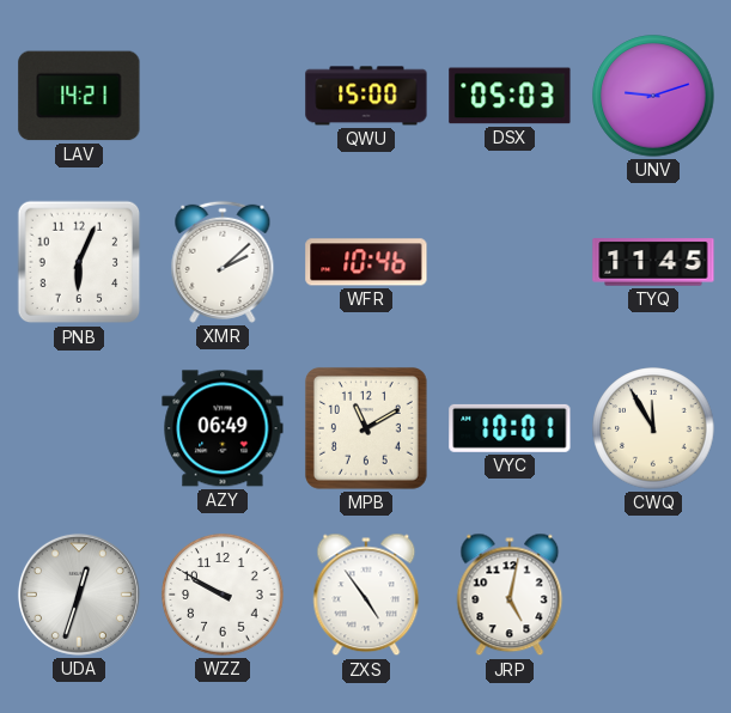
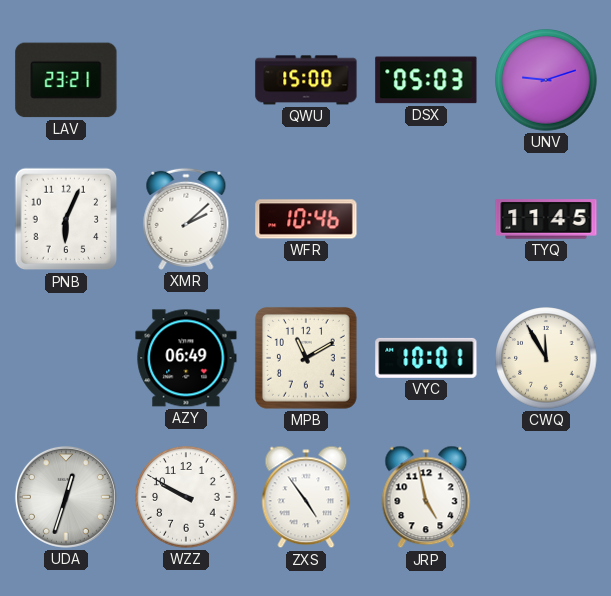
LAV: 14:21 -> 23:21
JRP: 5:02 -> 4:58
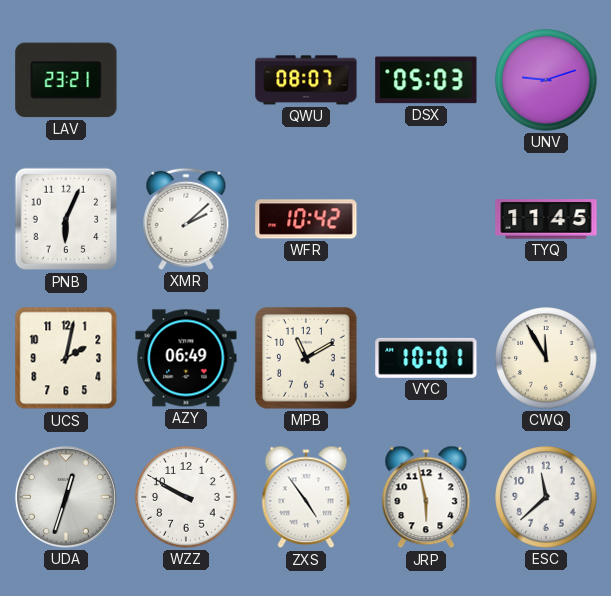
QWU: 15:00 -> 08:07
WFR: 10:46 -> 10:42
UCS: none -> 2:02
JRP: 4:58 -> 5:58
ESC: none -> 11:38
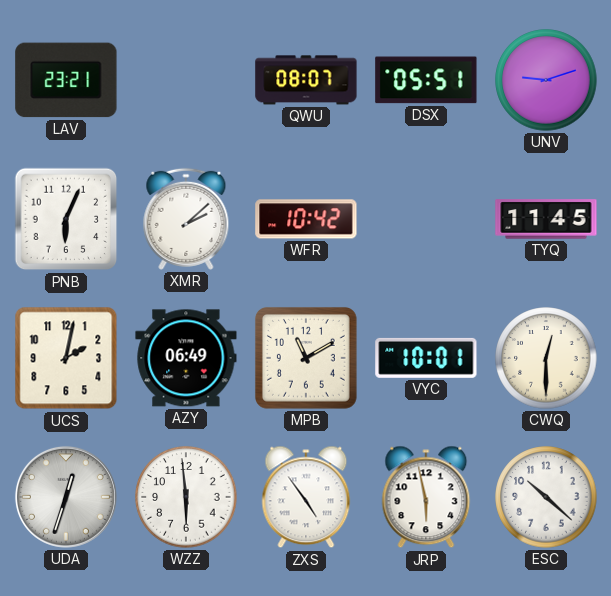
DSX: 05:03 -> 05:51
CWQ: 11:55 -> 12:30
WZZ: 9:50 -> 5:59
ESC: 11:38 -> 10:22
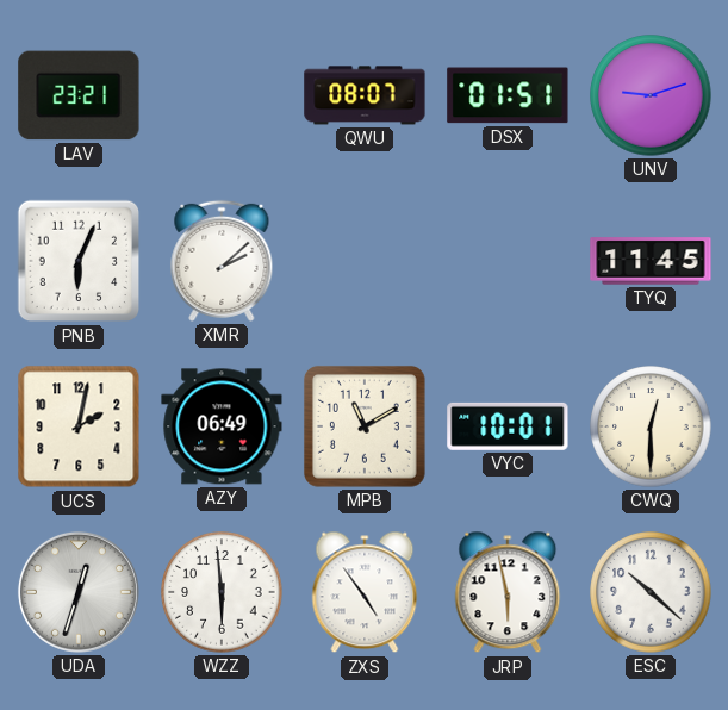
DSX: 05:51 -> 01:51
WFR: 10:42 -> none
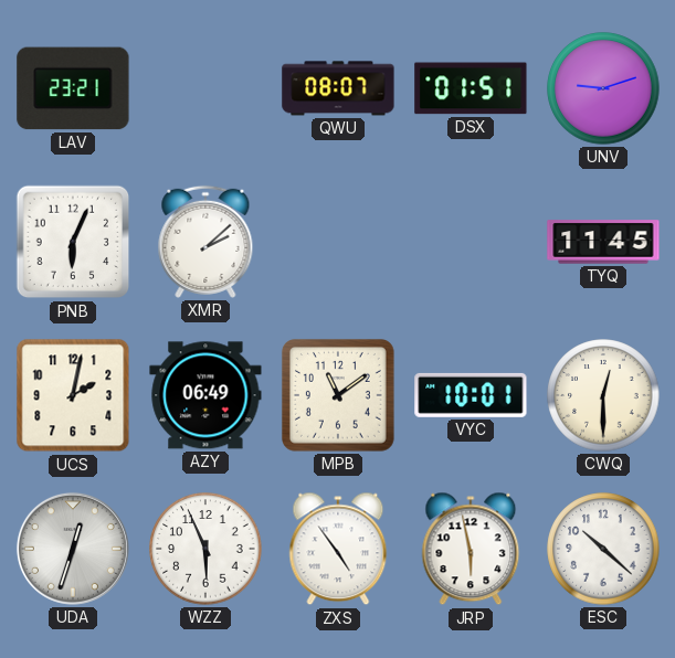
MPB: 11:10 -> 11:09
WZZ: 5:59 -> 5:56
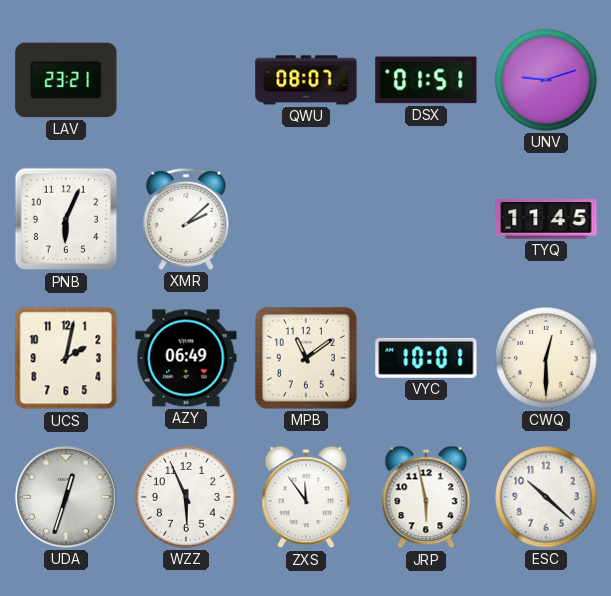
ZXS: 4:54 -> 11:54
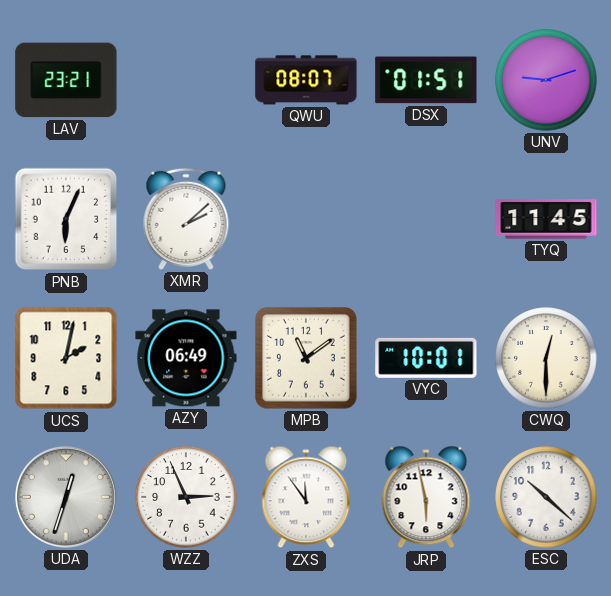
WZZ: 5:56 -> 2:56
